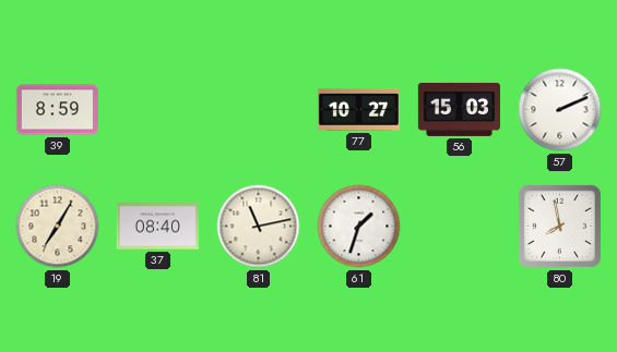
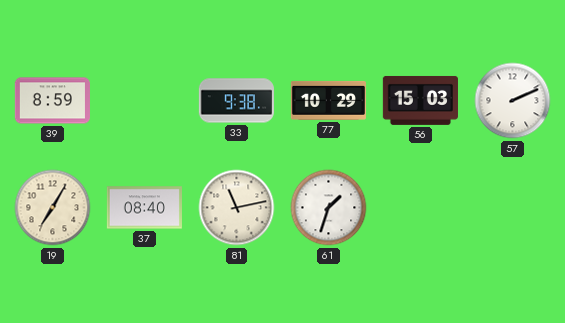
33: none -> 9:38
77: 10:27 -> 10:29
80: 7:58 -> none
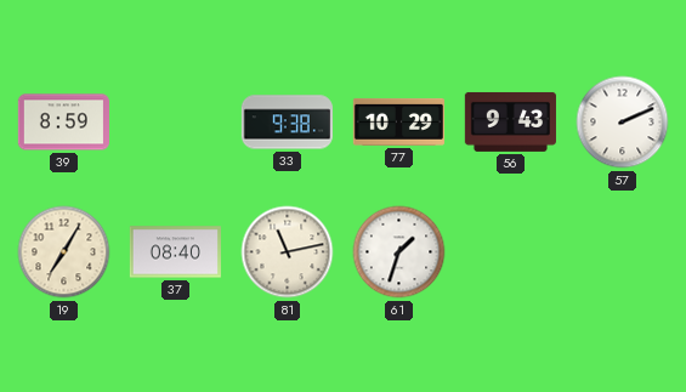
56: 15:03 -> 9:43
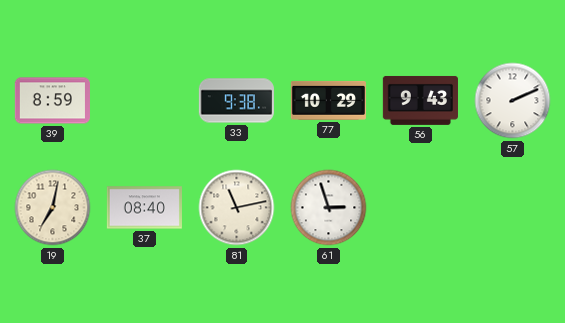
19: 7:05 -> 7:02
61: 1:33 -> 2:57
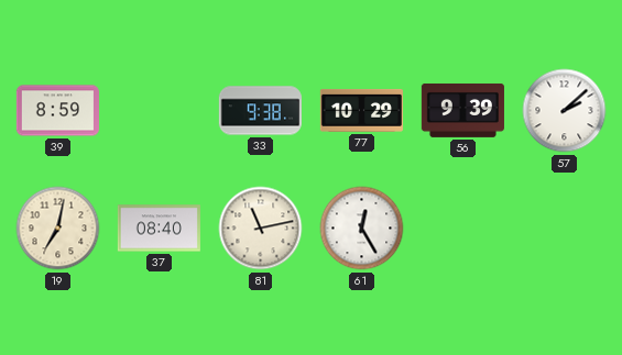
56: 9:43 -> 9:39
57: 2:11 -> 2:08
61: 2:57 -> 12:25
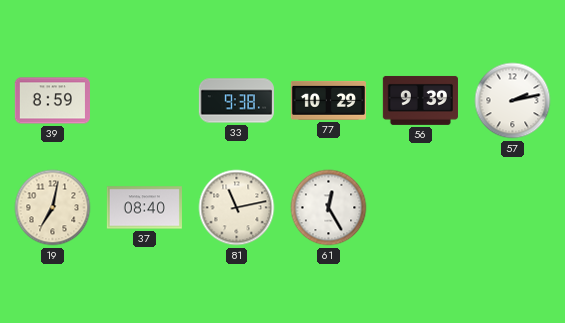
57: 2:08 -> 2:13
